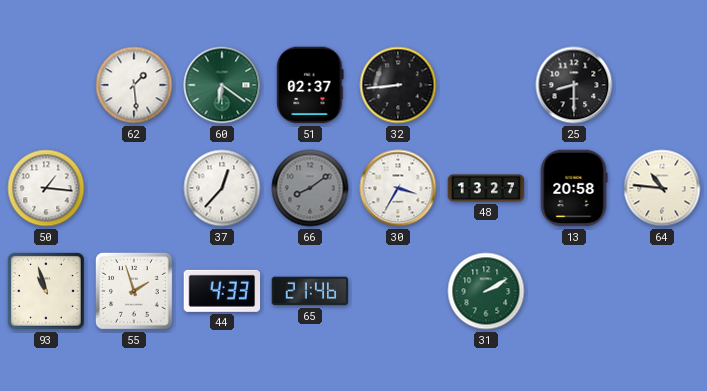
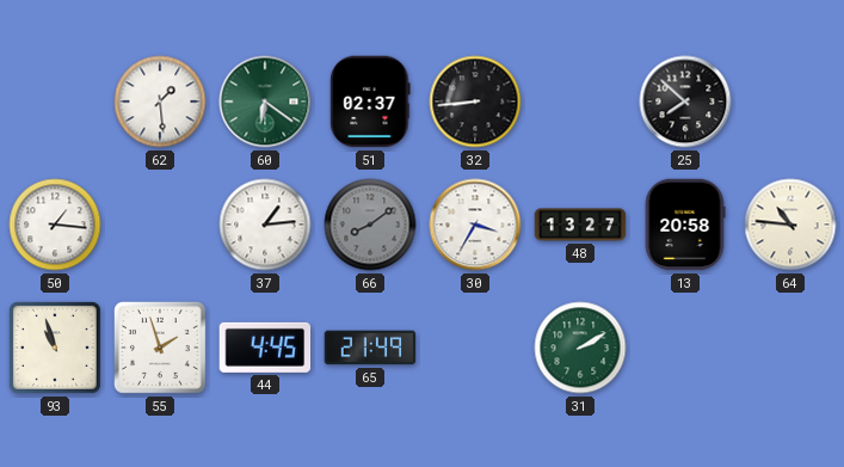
25: 8:30 -> 7:52
37: 12:37 -> 1:14
44: 4:33 -> 4:45
65: 21:46 -> 21:49
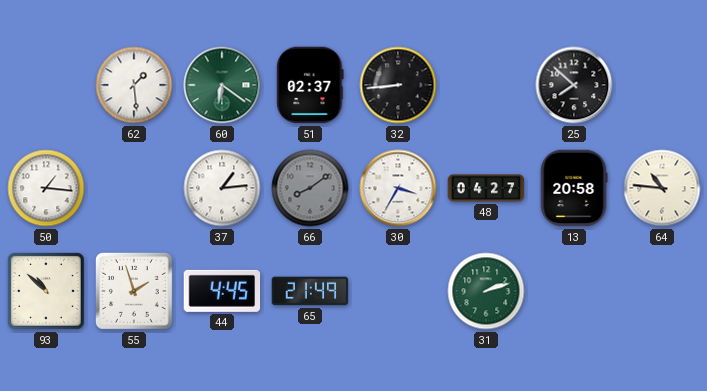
48: 13:27 -> 04:27
93: 10:57 -> 10:52
31: 2:10 -> 2:12
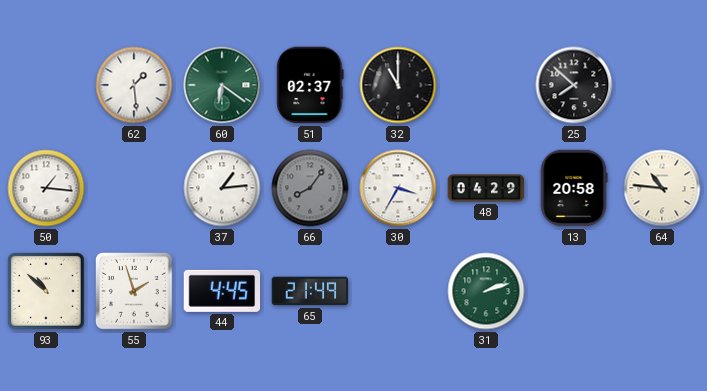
32: 8:44 -> 11:00
66: 8:09 -> 8:06
48: 04:27 -> 04:29
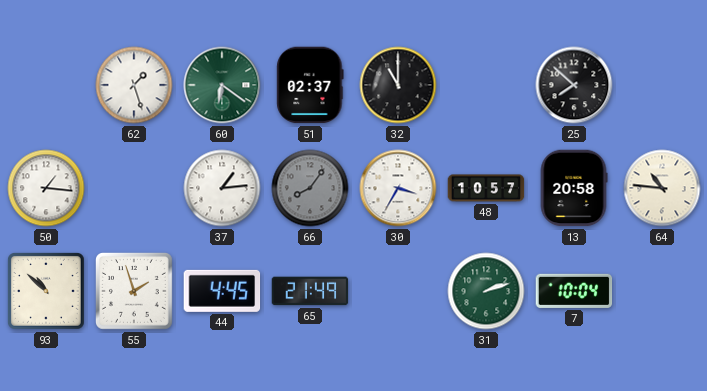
62: 1:29 -> 1:27
48: 04:29 -> 10:57
7: none -> 10:04
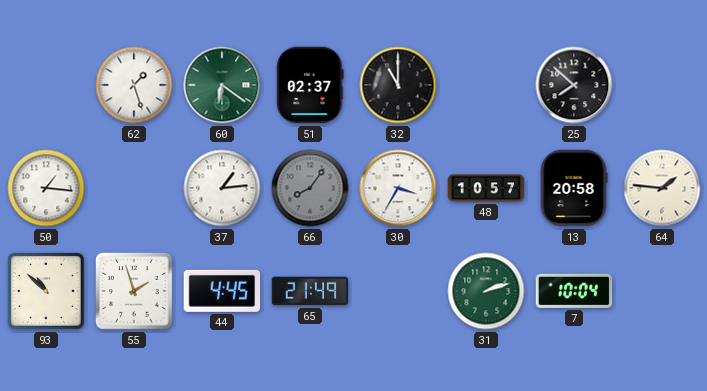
64: 10:46 -> 1:46
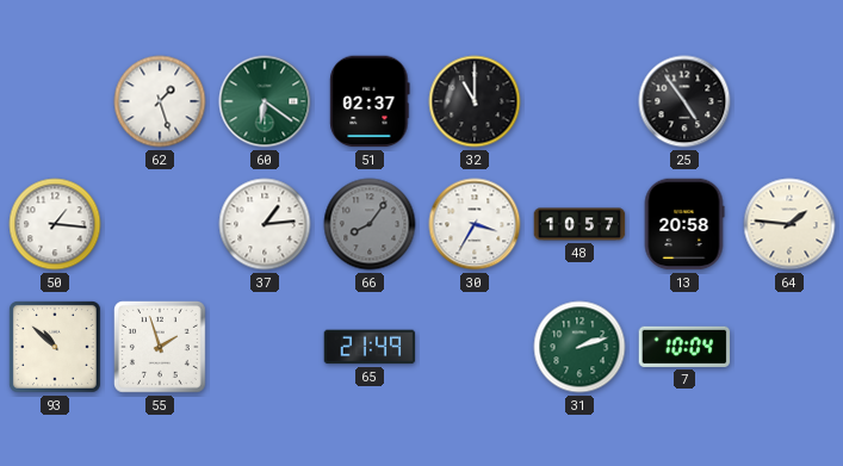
25: 7:52 -> 4:54
44: 4:45 -> none
